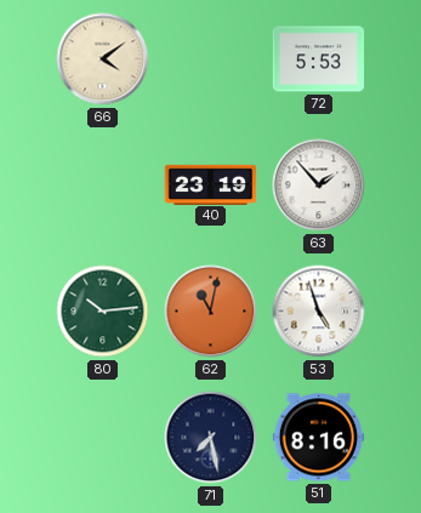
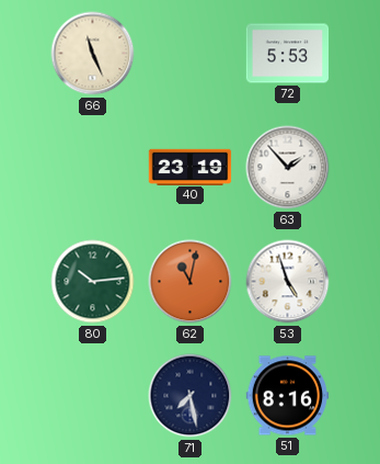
66: 4:09 -> 11:26
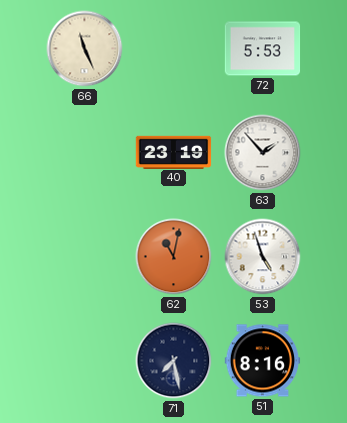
80: 10:14 -> none
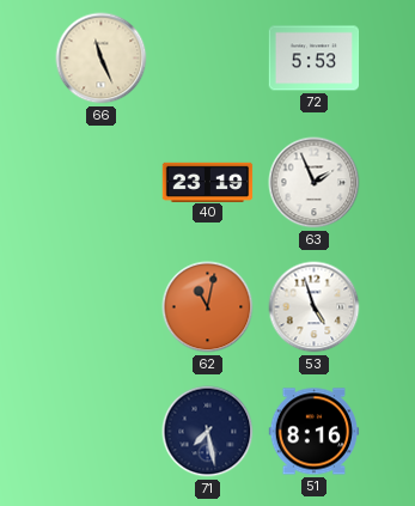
63: 1:53 -> 1:56
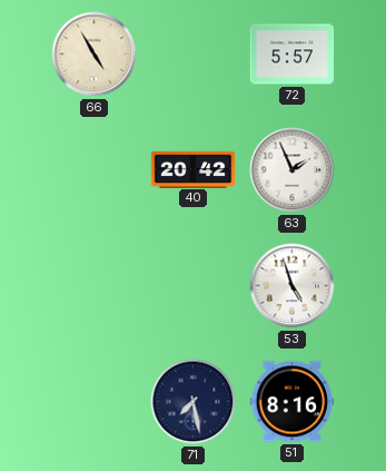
66: 11:26 -> 4:55
72: 5:53 -> 5:57
40: 23:19 -> 20:42
62: 11:02 -> none
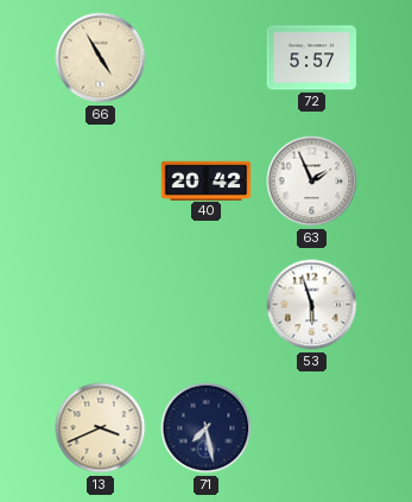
53: 4:57 -> 5:57
13: none -> 3:41
51: 8:16 -> none
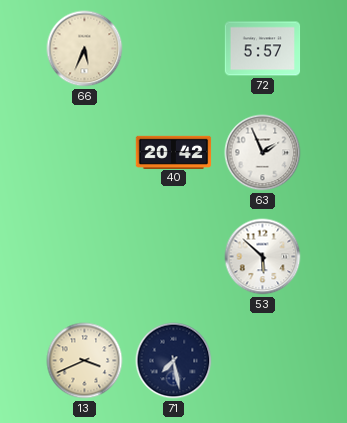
66: 4:55 -> 5:34
53: 5:57 -> 5:52
